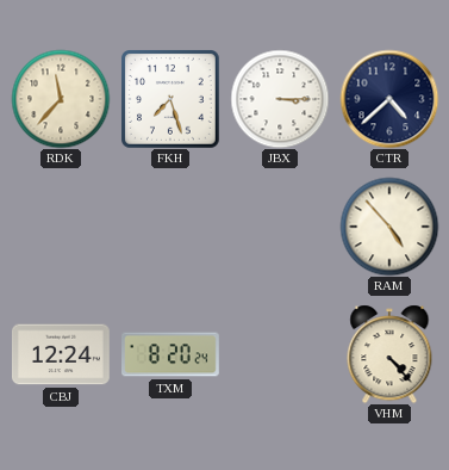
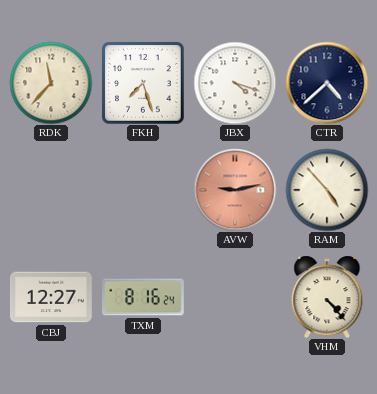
JBX: 3:15 -> 4:18
AVW: none -> 9:13
CBJ: 12:24 -> 12:27
TXM: 8:20 -> 8:16
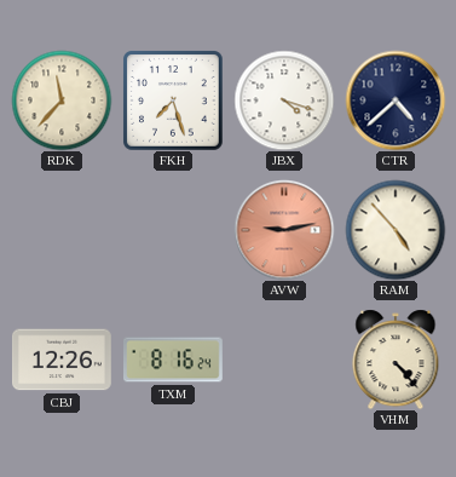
CBJ: 12:27 -> 12:26
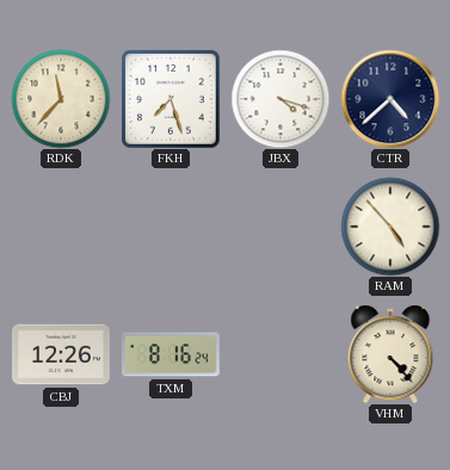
AVW: 9:13 -> none
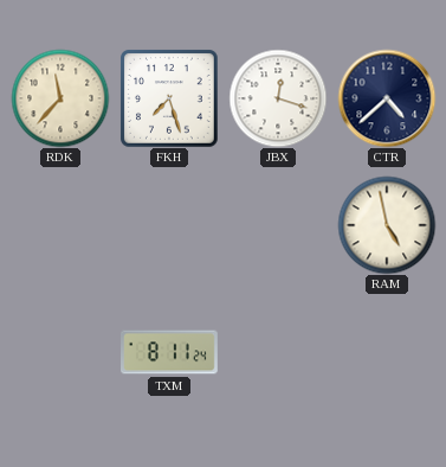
JBX: 4:18 -> 12:18
RAM: 4:53 -> 4:58
CBJ: 12:26 -> none
TXM: 8:16 -> 8:11
VHM: 4:23 -> none
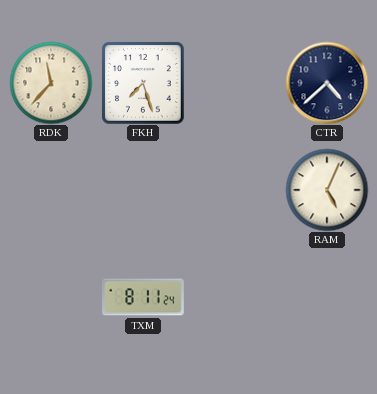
JBX: 12:18 -> none
RAM: 4:58 -> 5:04
